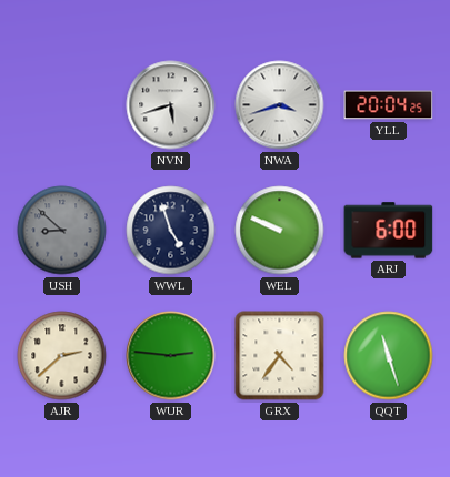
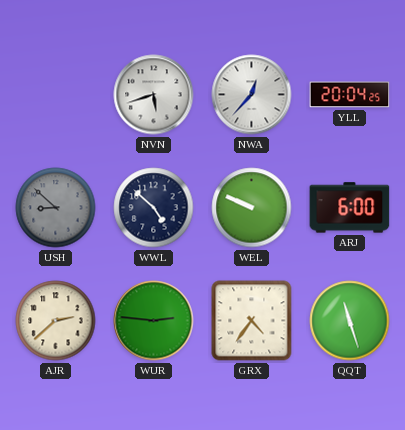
NWA: 3:42 -> 12:37
WWL: 4:57 -> 4:52
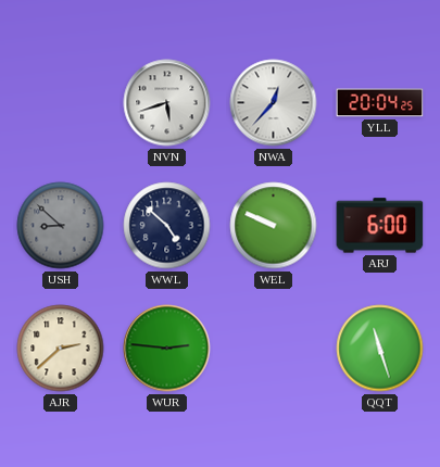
GRX: 4:36 -> none
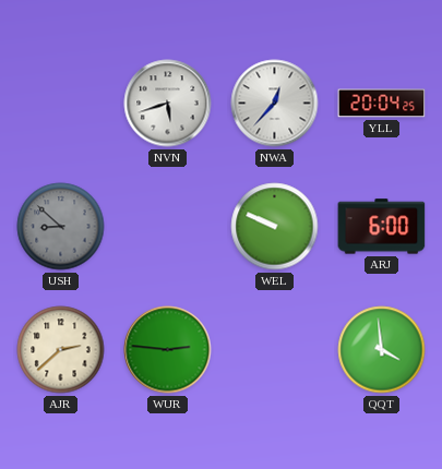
WWL: 4:52 -> none
QQT: 11:27 -> 3:59
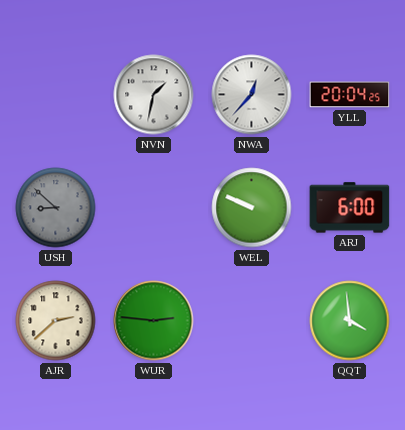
NVN: 5:42 -> 1:32
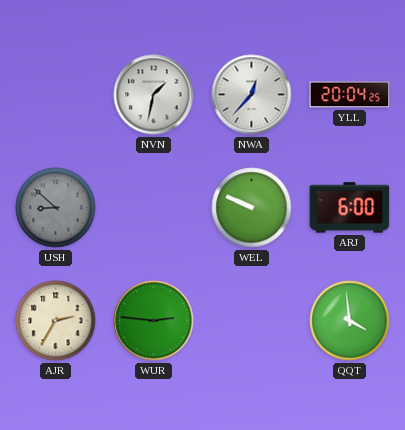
AJR: 2:38 -> 2:35
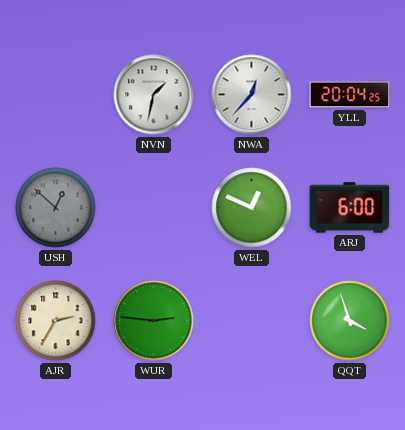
USH: 8:52 -> 12:52
WEL: 9:49 -> 12:49
QQT: 3:59 -> 3:57
